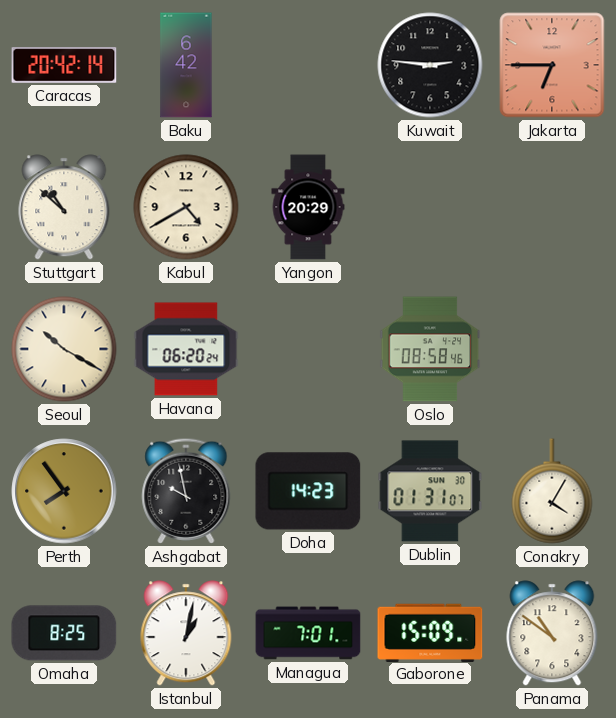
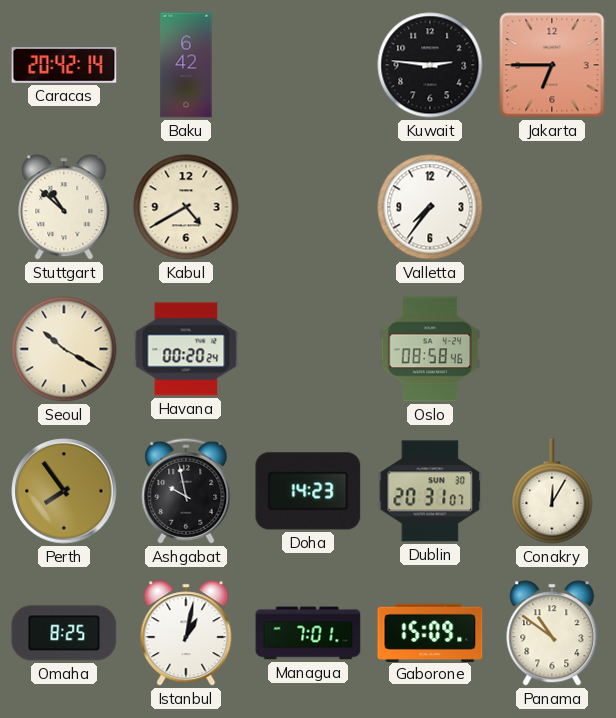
Yangon: 20:29 -> none
Valletta: none -> 7:36
Havana: 06:20 -> 00:20
Dublin: 01:31 -> 20:31
Conakry: 4:05 -> 12:05
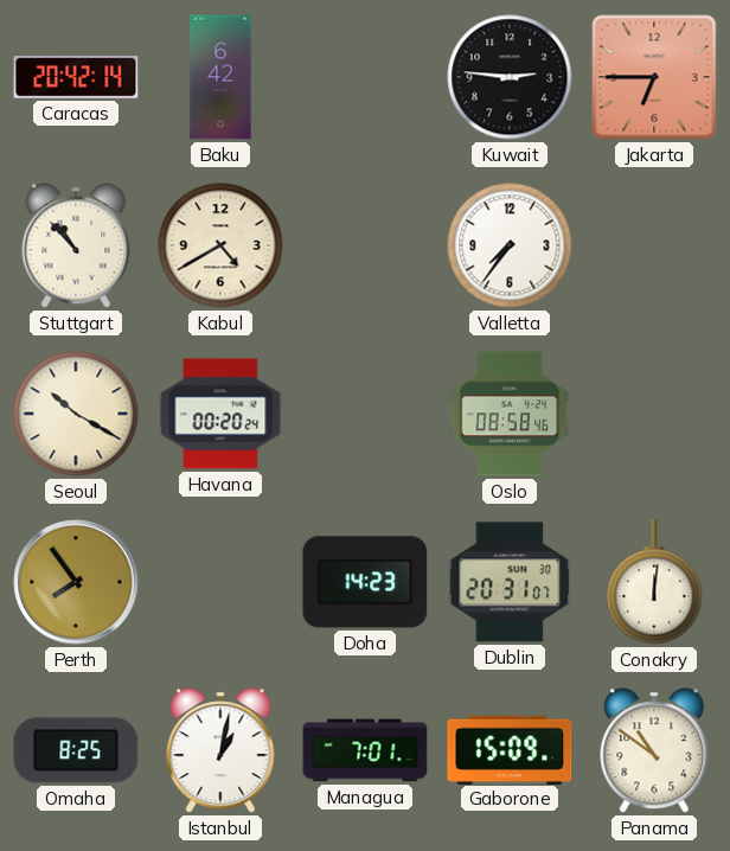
Stuttgart: 10:52 -> 10:53
Ashgabat: 9:58 -> none
Conakry: 12:05 -> 12:01
